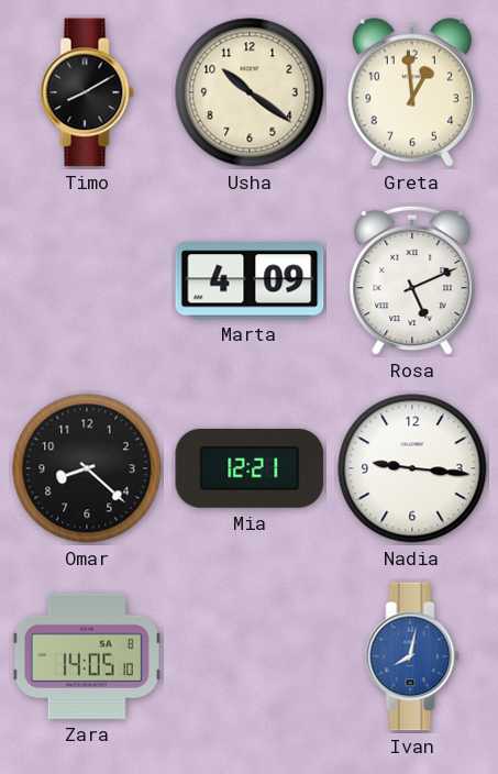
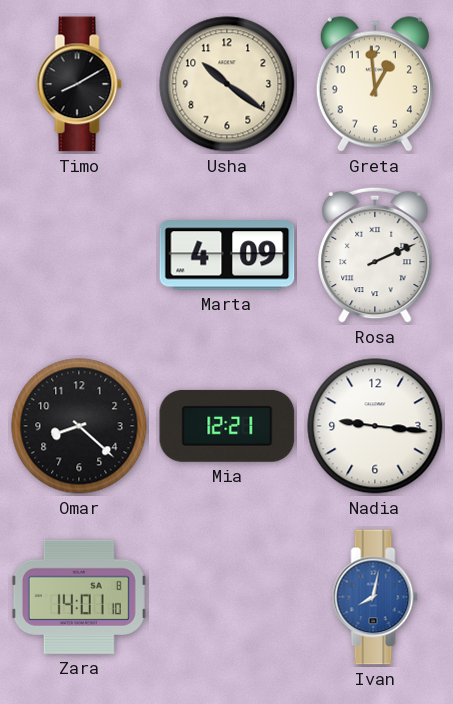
Rosa: 5:11 -> 2:11
Zara: 14:05 -> 14:01
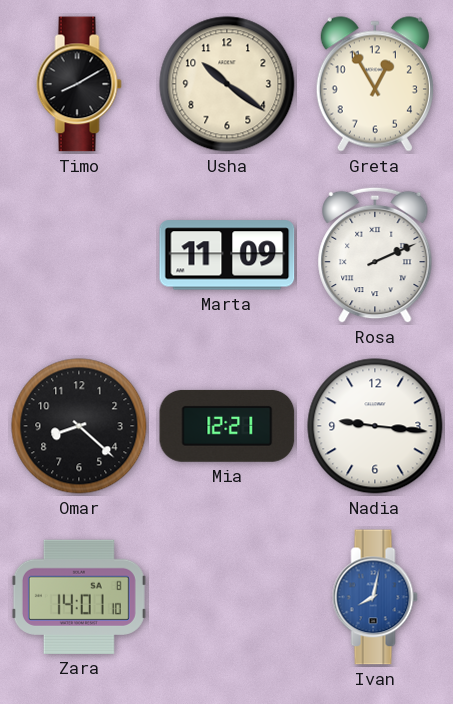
Greta: 12:59 -> 12:55
Marta: 4:09 -> 11:09
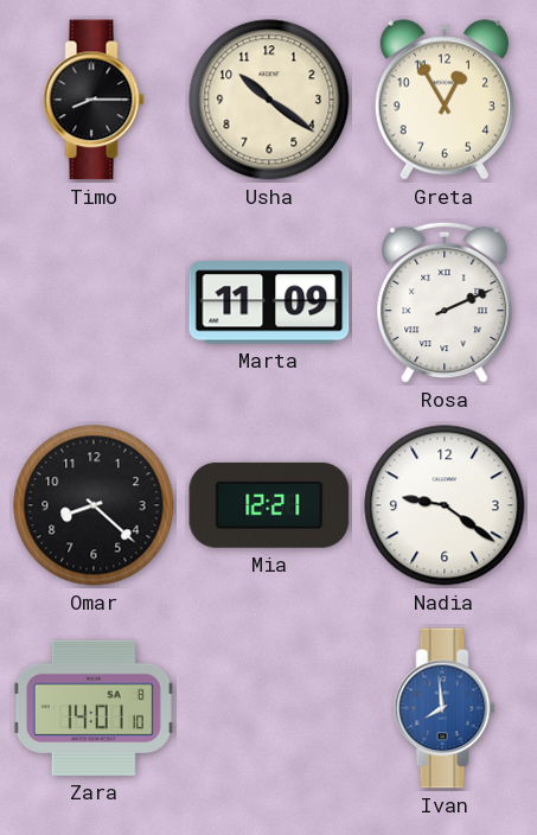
Timo: 8:10 -> 8:15
Nadia: 9:16 -> 9:21
Ivan: 8:02 -> 7:59
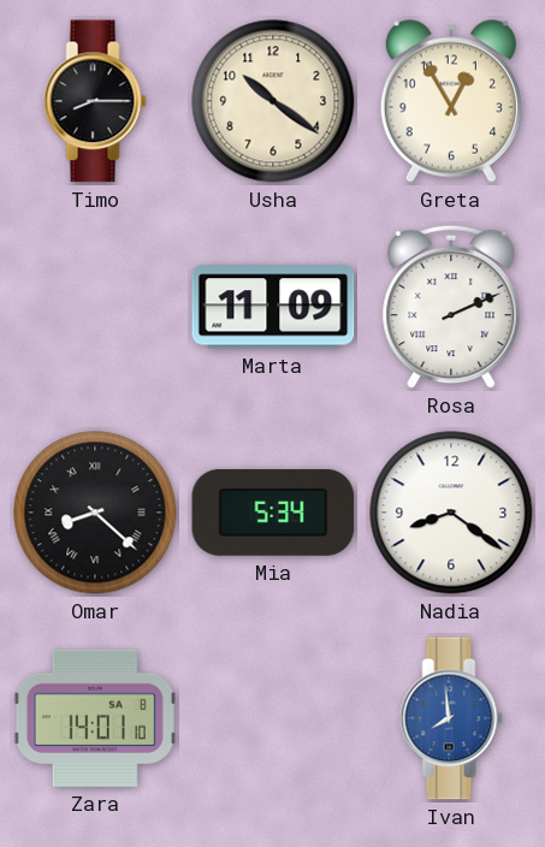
Omar numerals: Arabic -> Roman
Mia: 12:21 -> 5:34
Nadia: 9:21 -> 8:21
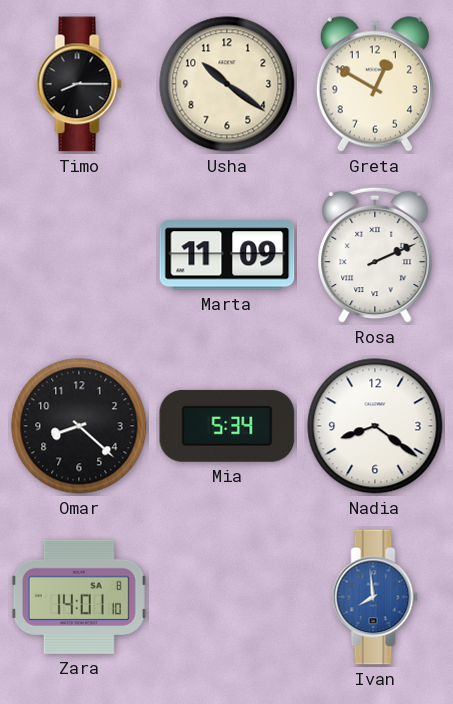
Greta: 12:55 -> 12:50
Omar numerals: Roman -> Arabic
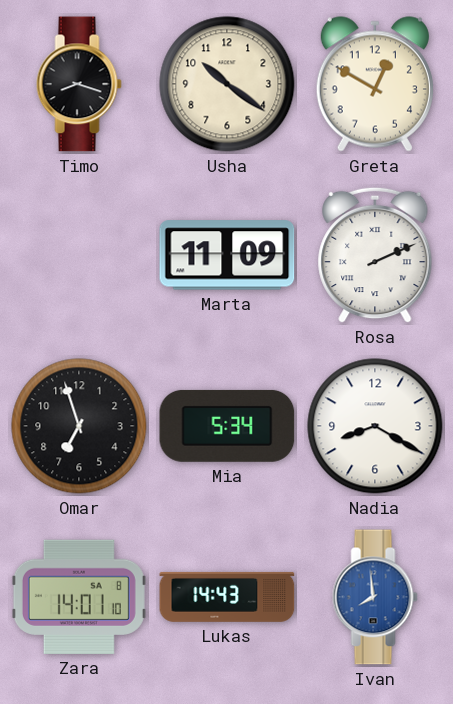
Timo: 8:15 -> 8:18
Omar: 8:22 -> 6:57
Nadia: 8:21 -> 8:20
Lukas: none -> 14:43
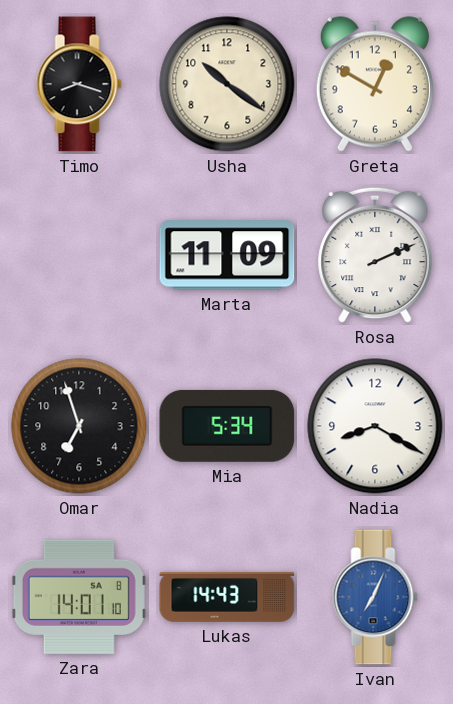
Ivan: 7:59 -> 7:04
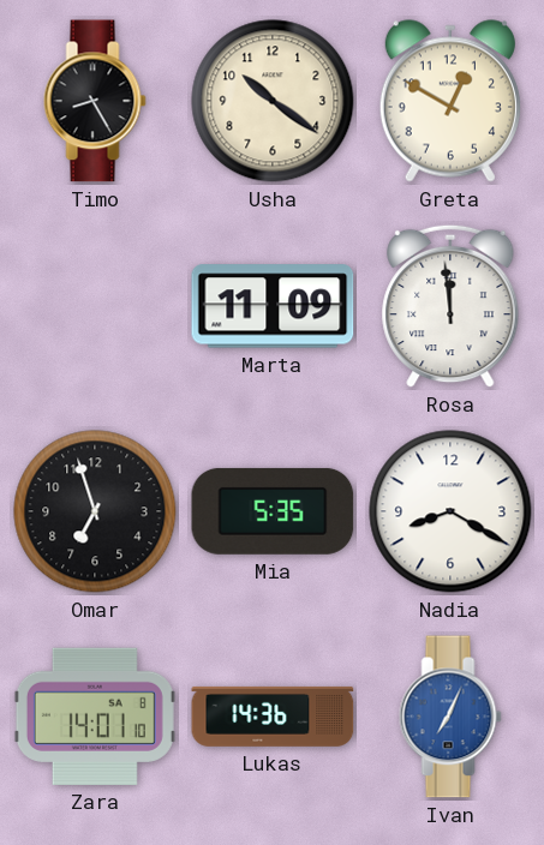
Timo: 8:18 -> 8:25
Rosa: 2:11 -> 11:59
Mia: 5:34 -> 5:35
Lukas: 14:43 -> 14:36
